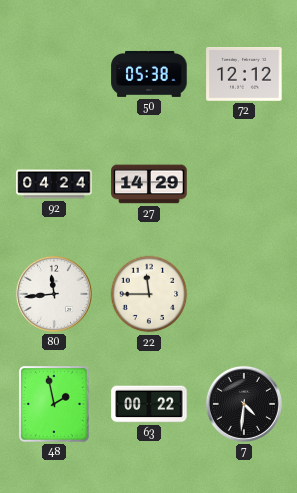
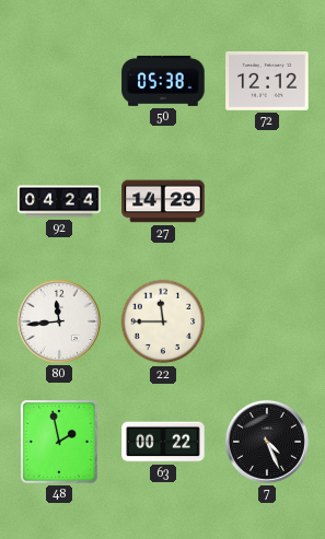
7: 4:31 -> 4:26
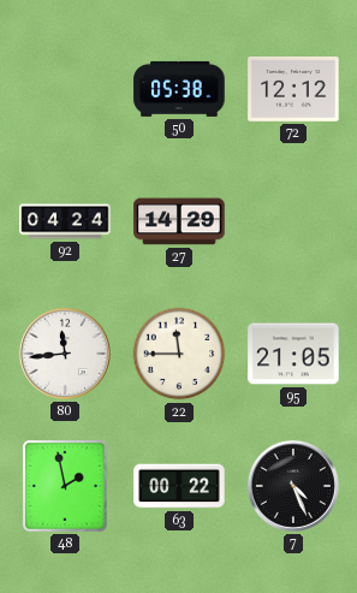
95: none -> 21:05
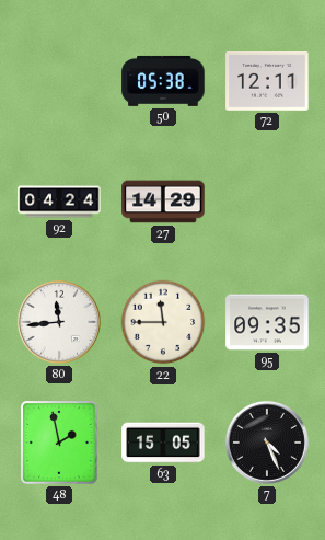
72: 12:12 -> 12:11
95: 21:05 -> 09:35
63: 00:22 -> 15:05
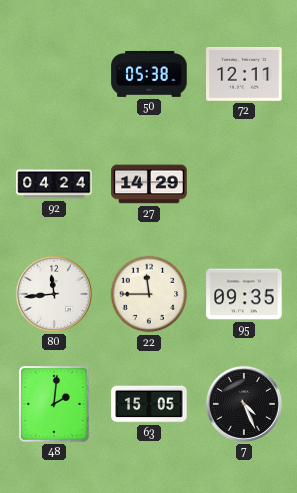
48: 1:58 -> 2:01
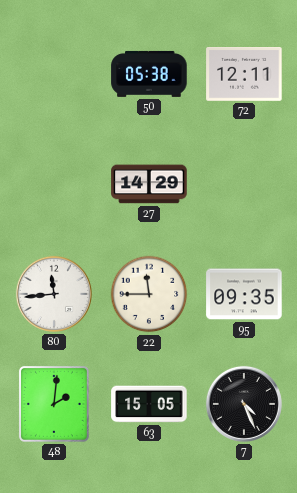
92: 04:24 -> none
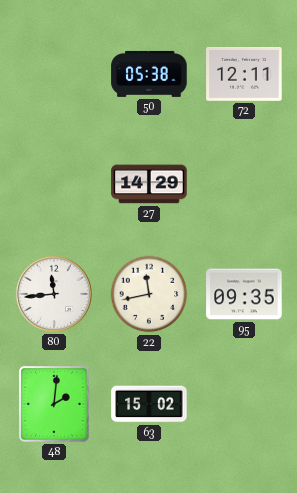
22: 11:45 -> 11:43
63: 15:05 -> 15:02
7: 4:26 -> none
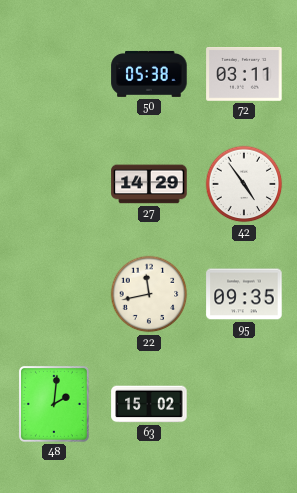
72: 12:11 -> 03:11
42: none -> 4:54
80: 11:44 -> none
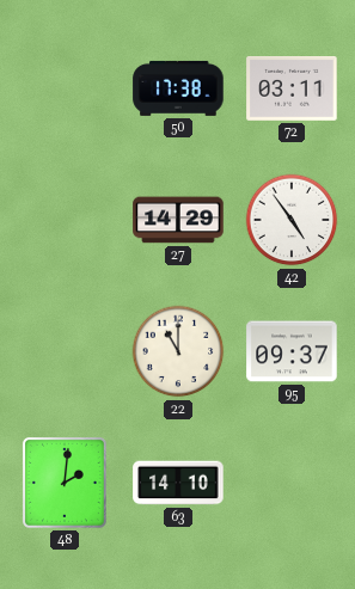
50: 05:38 -> 17:38
22: 11:43 -> 11:00
95: 09:35 -> 09:37
63: 15:02 -> 14:10
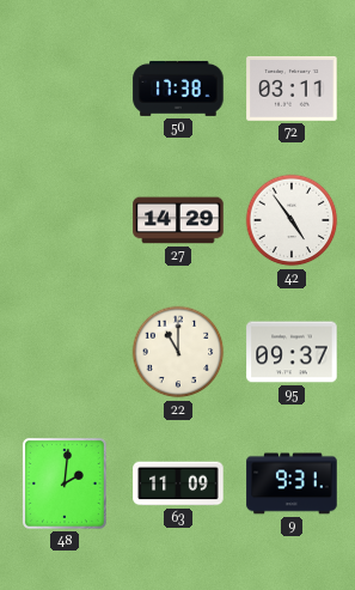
63: 14:10 -> 11:09
9: none -> 9:31
